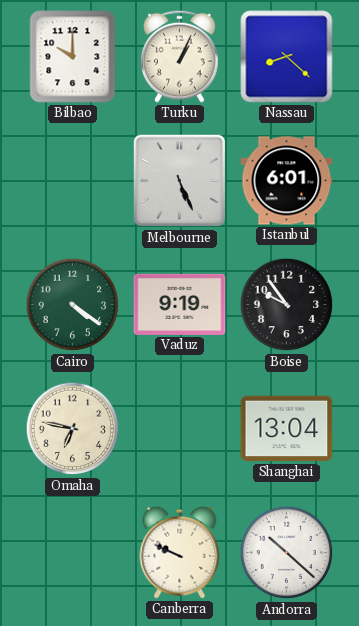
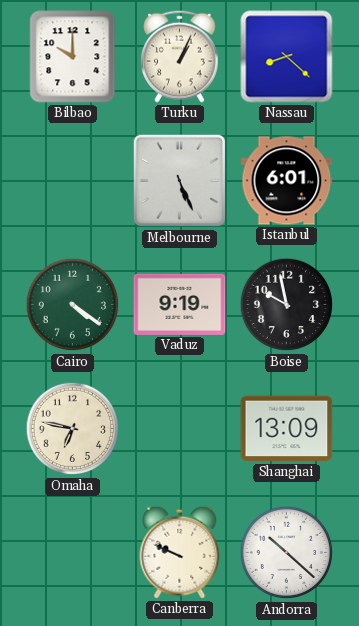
Boise: 9:54 -> 9:58
Shanghai: 13:04 -> 13:09
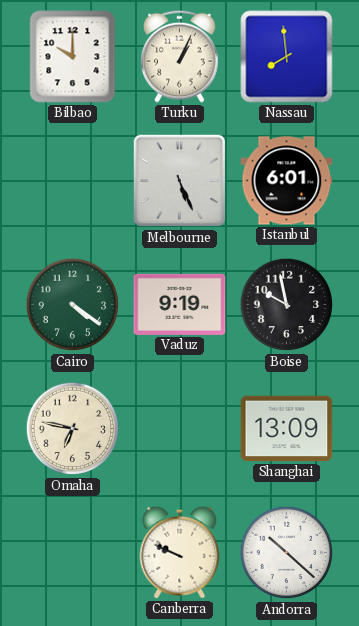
Nassau: 8:22 -> 7:59
